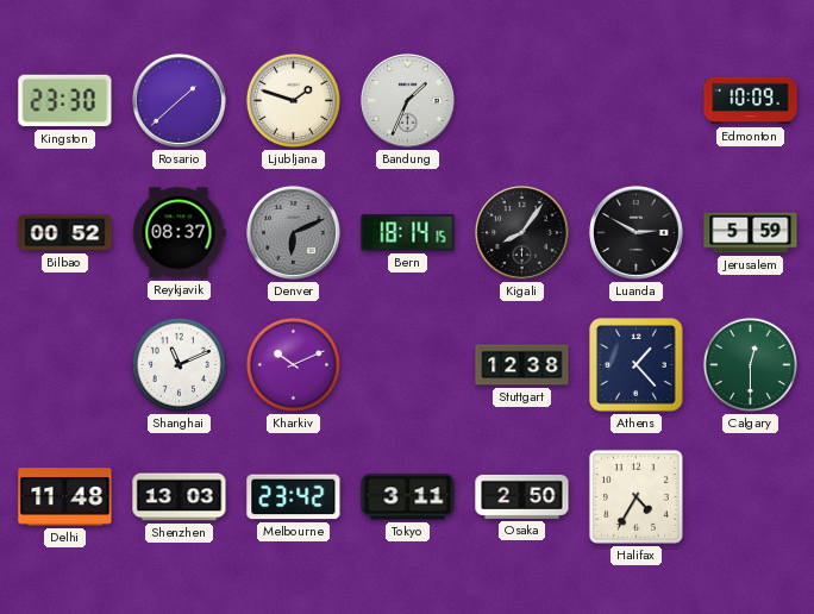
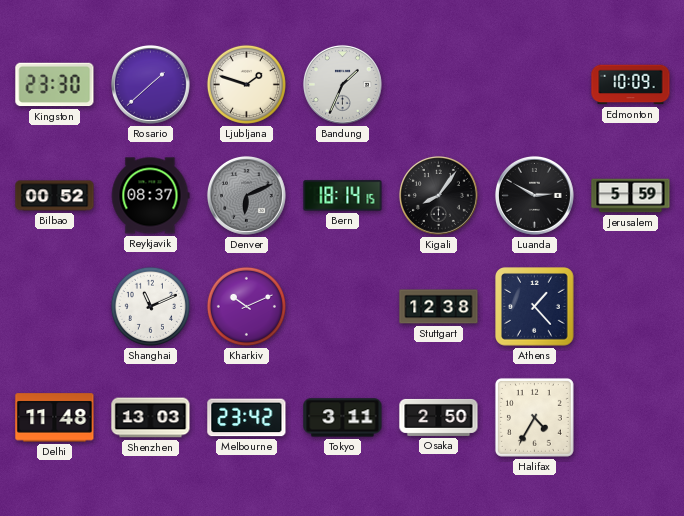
Calgary: 12:30 -> none
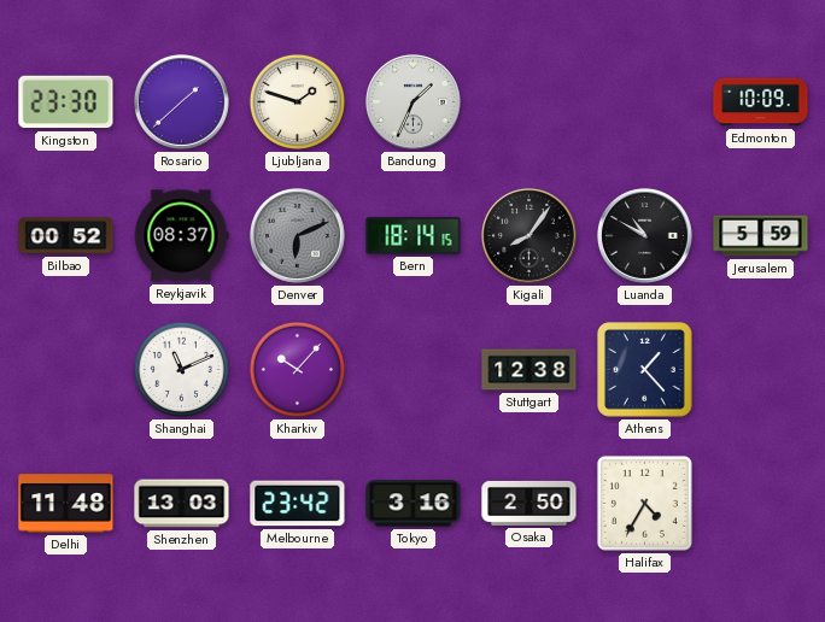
Luanda: 2:50 -> 10:50
Kharkiv: 10:11 -> 10:07
Tokyo: 3:11 -> 3:16
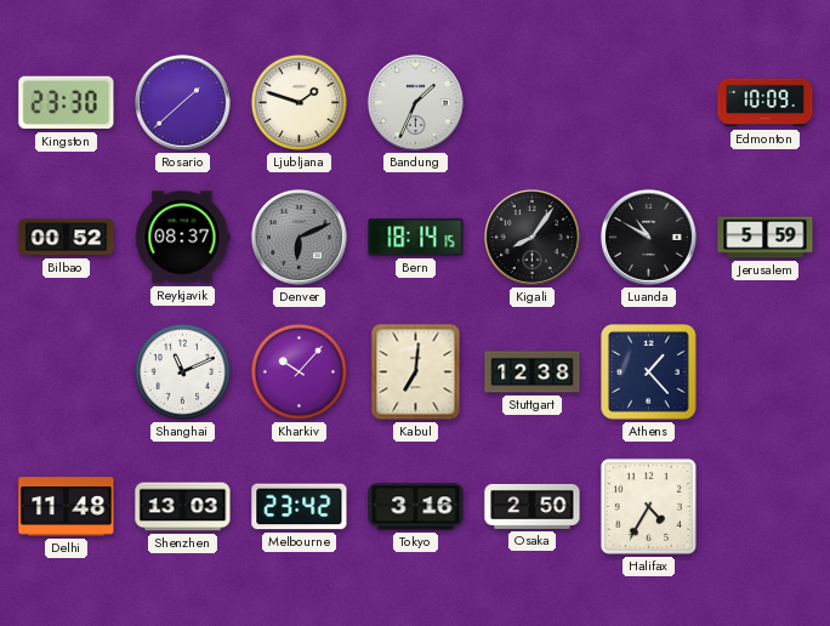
Kabul: none -> 7:01
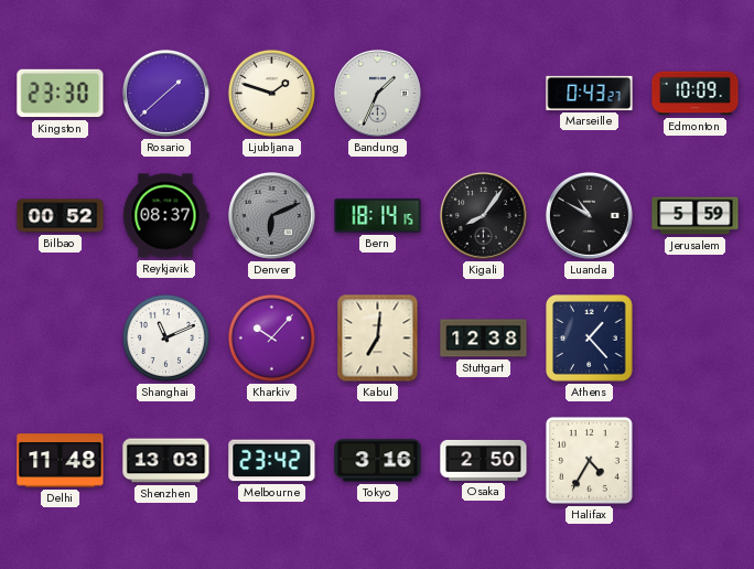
Marseille: none -> 0:43
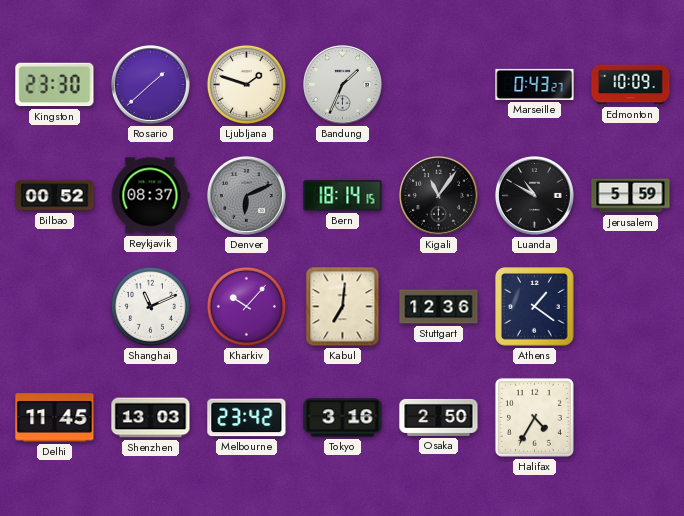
Kigali: 8:06 -> 11:06
Stuttgart: 12:38 -> 12:36
Athens: 1:23 -> 1:21
Delhi: 11:48 -> 11:45
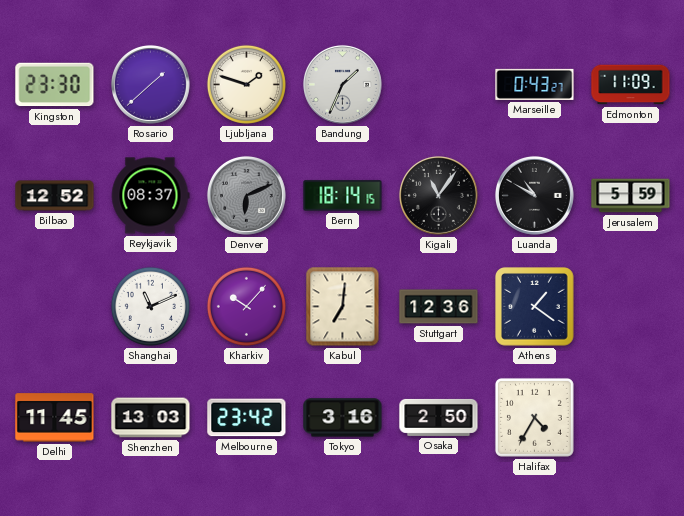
Edmonton: 10:09 -> 11:09
Bilbao: 00:52 -> 12:52
